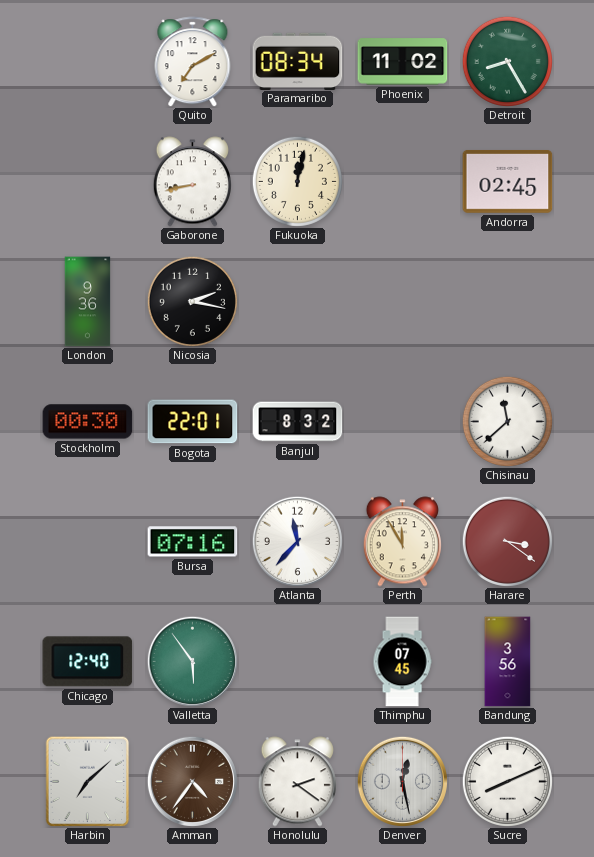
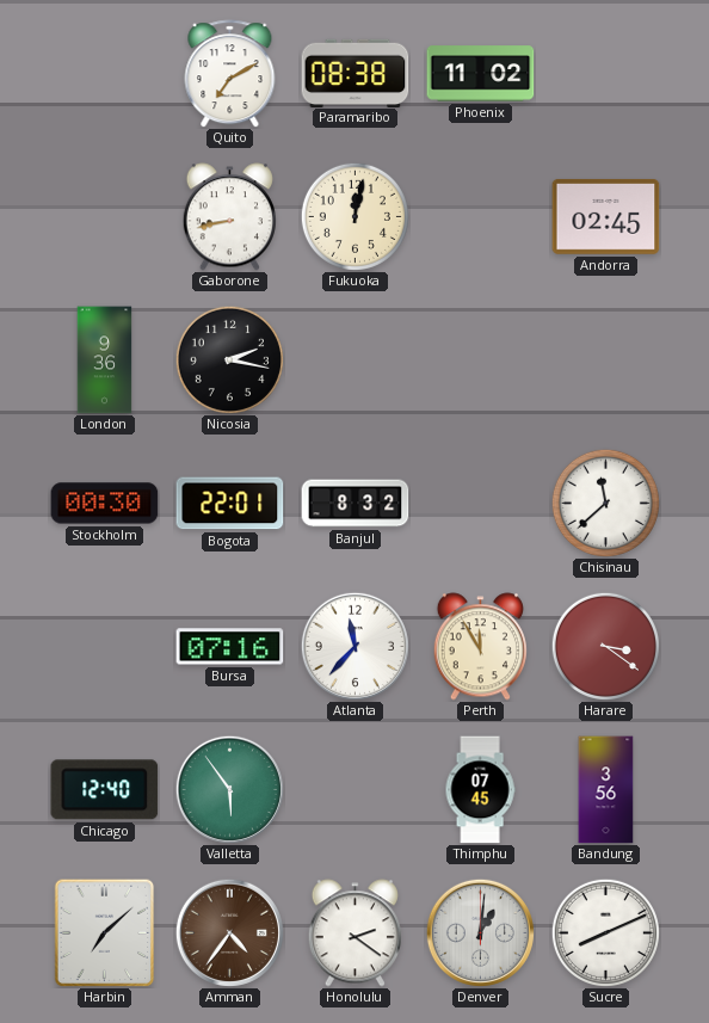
Paramaribo: 08:34 -> 08:38
Detroit: 8:25 -> none
Denver: 12:28 -> 1:01
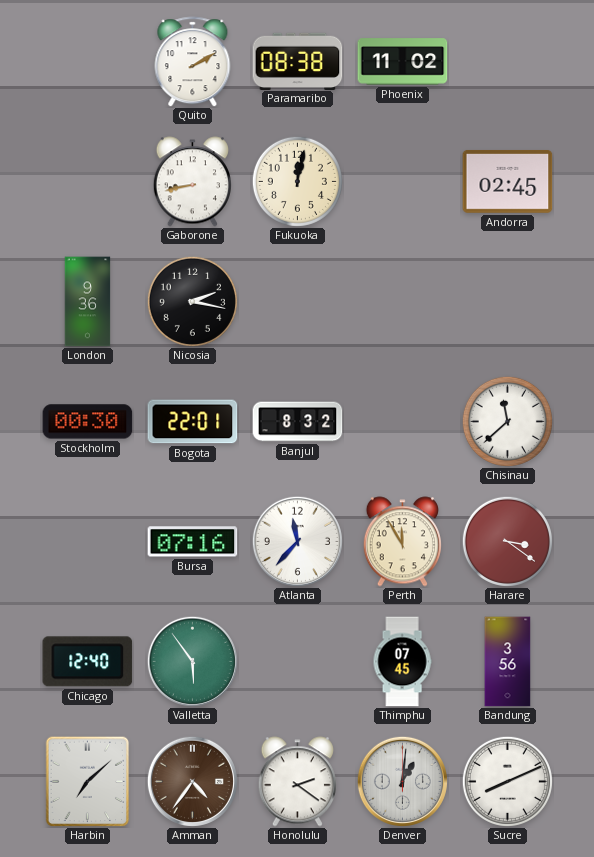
Quito: 7:10 -> 2:10
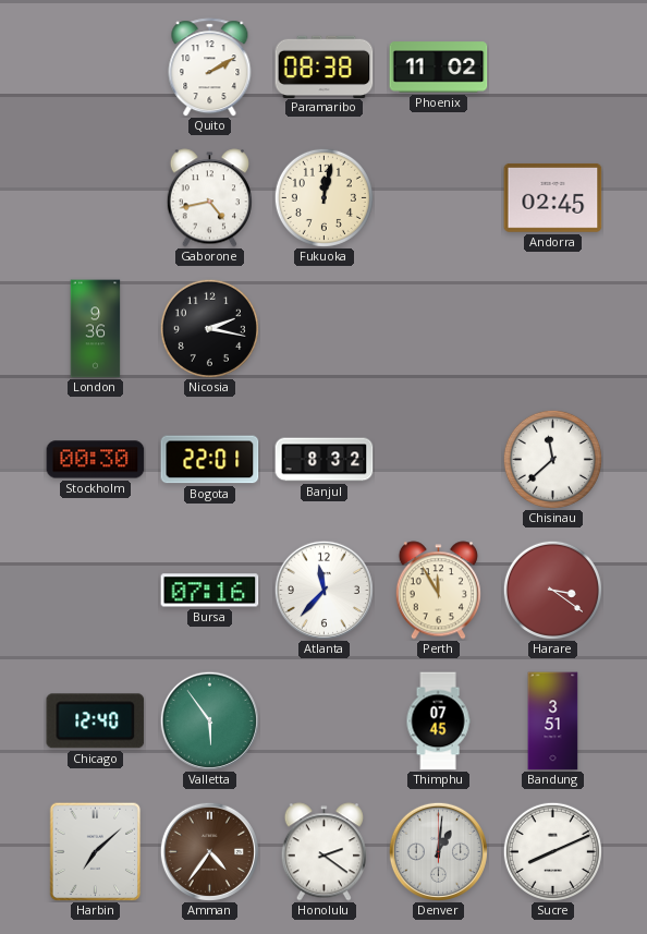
Gaborone: 8:43 -> 4:43
Bandung: 3:56 -> 3:51
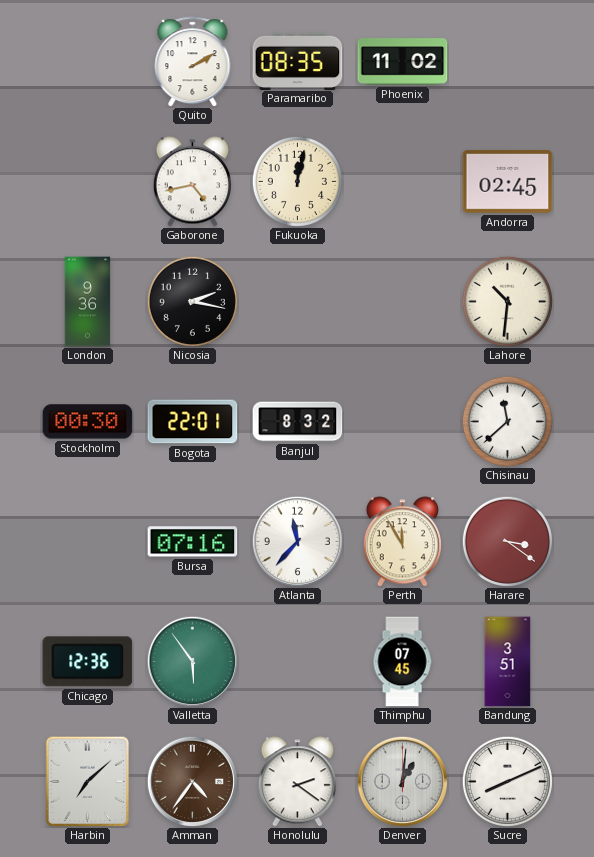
Paramaribo: 08:38 -> 08:35
Lahore: none -> 10:31
Chicago: 12:40 -> 12:36
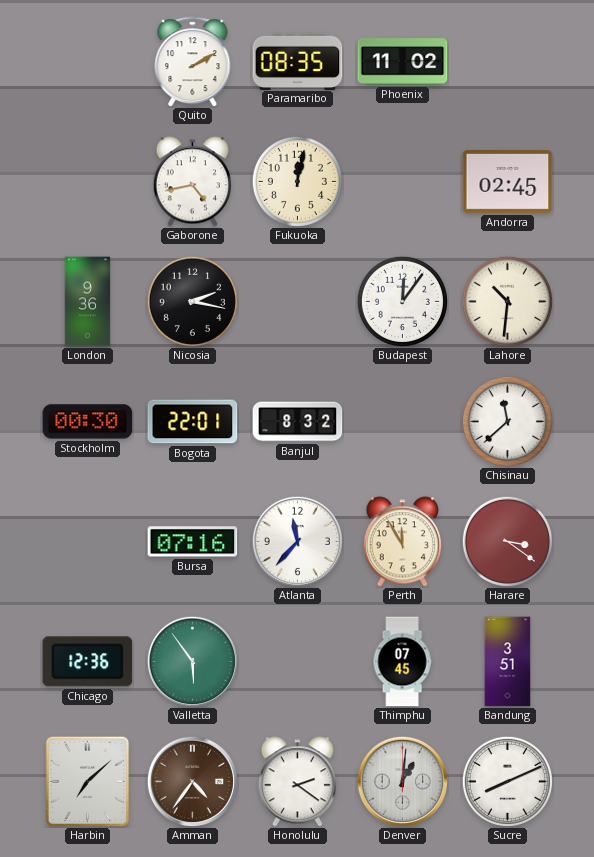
Budapest: none -> 12:06
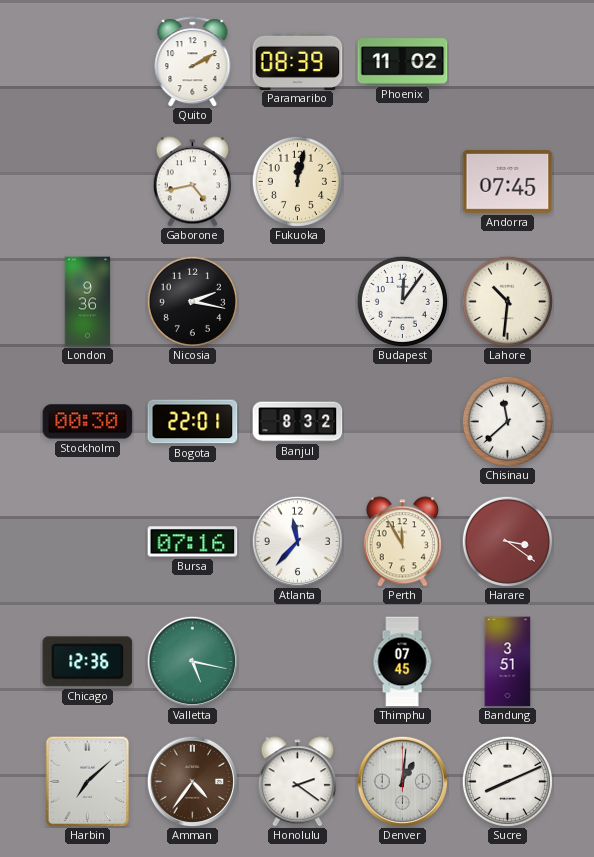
Paramaribo: 08:35 -> 08:39
Andorra: 02:45 -> 07:45
Valletta: 5:54 -> 5:17
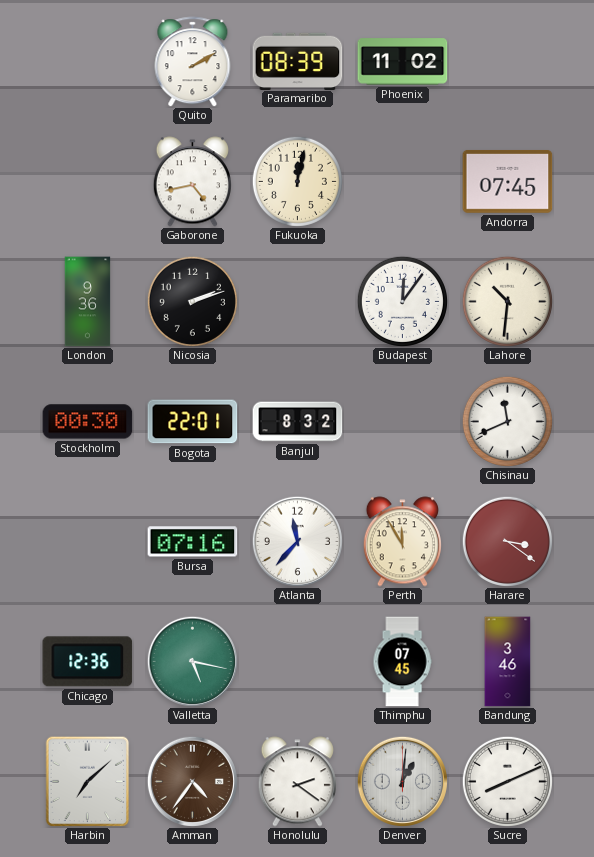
Nicosia: 2:17 -> 2:12
Chisinau: 11:38 -> 11:41
Bandung: 3:51 -> 3:46
